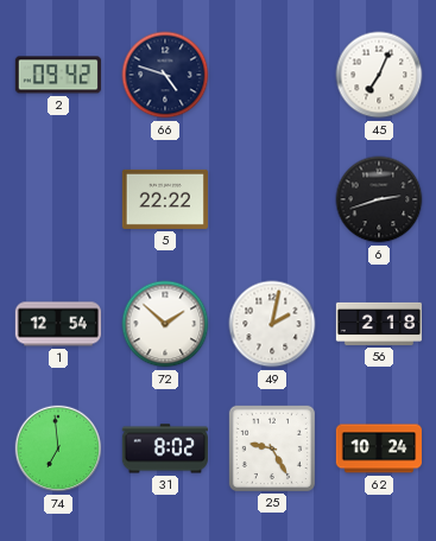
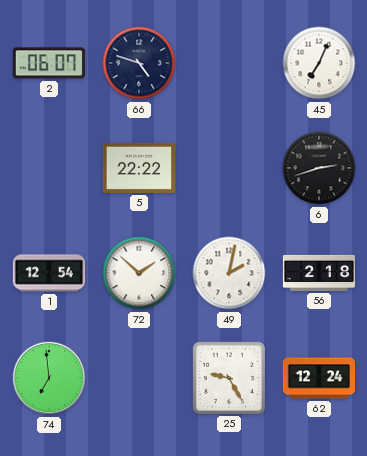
2: 09:42 -> 06:07
31: 8:02 -> none
62: 10:24 -> 12:24
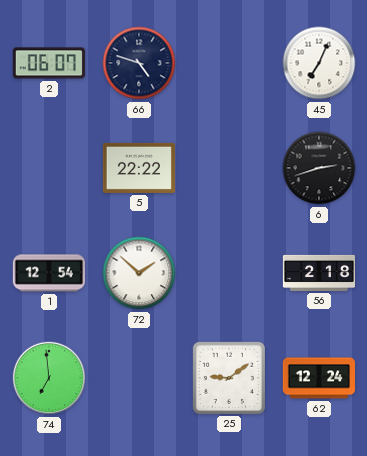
49: 2:02 -> none
25: 9:25 -> 9:09
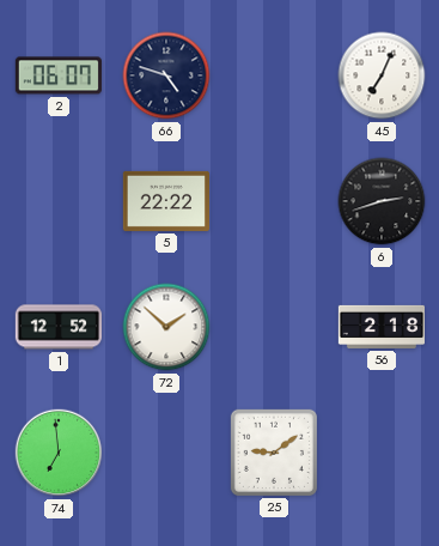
1: 12:54 -> 12:52
62: 12:24 -> none
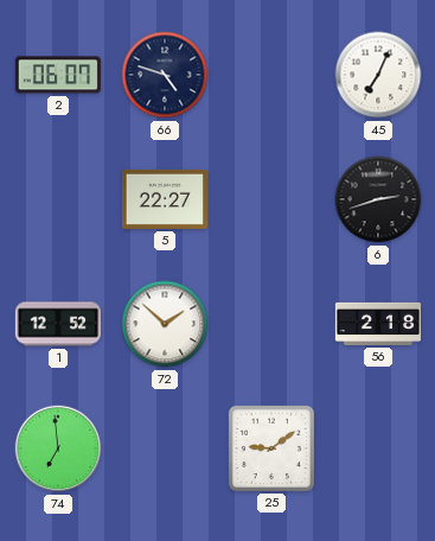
5: 22:22 -> 22:27
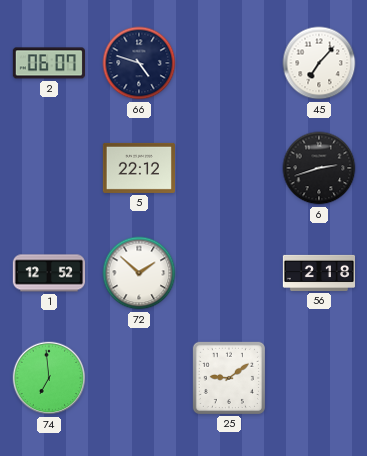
45: 7:04 -> 7:07
5: 22:27 -> 22:12
